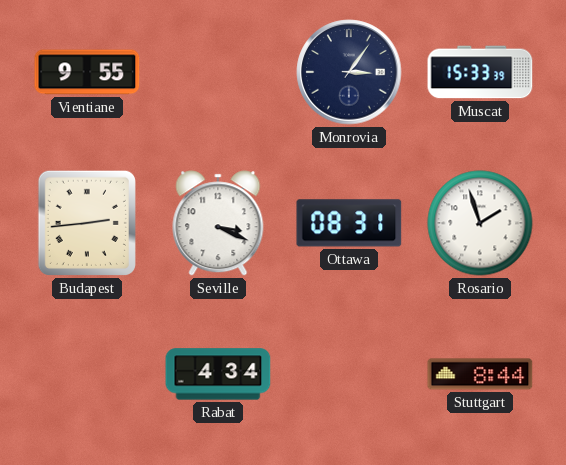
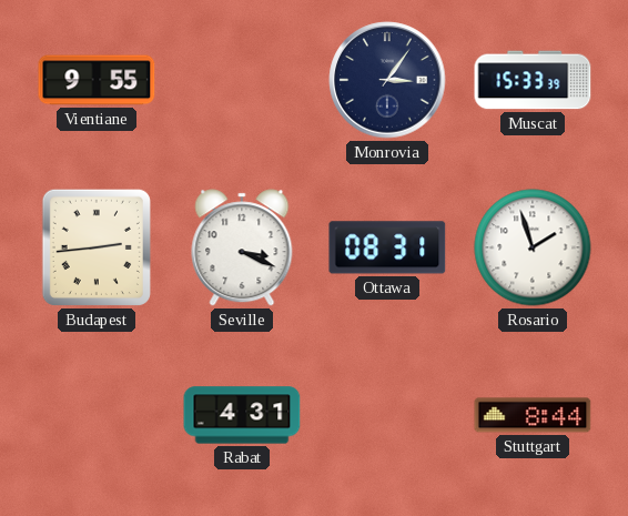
Rabat: 4:34 -> 4:31
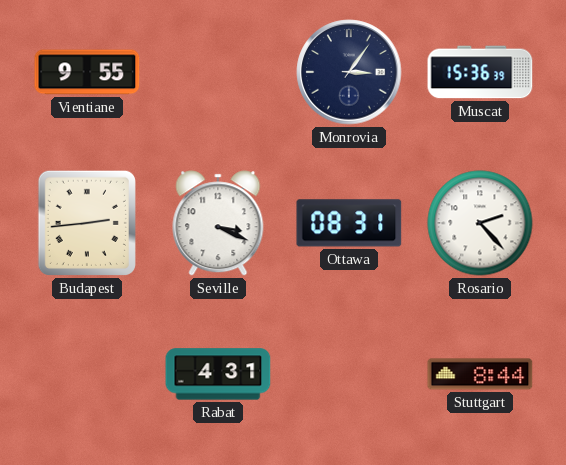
Muscat: 15:33 -> 15:36
Rosario: 1:57 -> 2:23
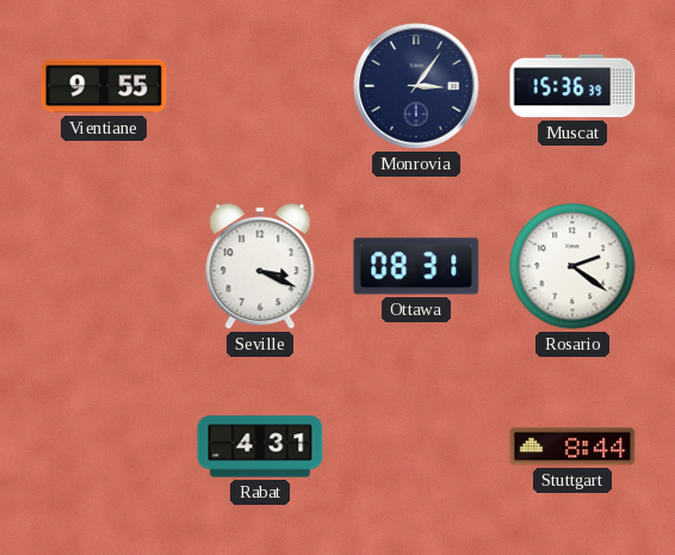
Budapest: 2:44 -> none
Rosario: 2:23 -> 2:21
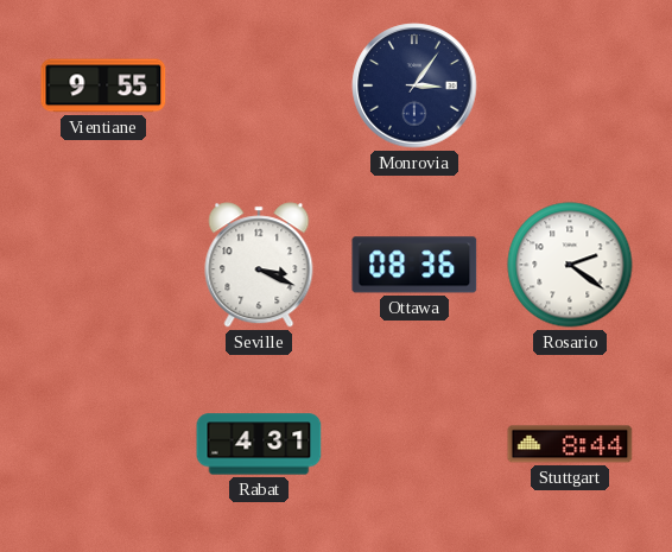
Muscat: 15:36 -> none
Ottawa: 08:31 -> 08:36
